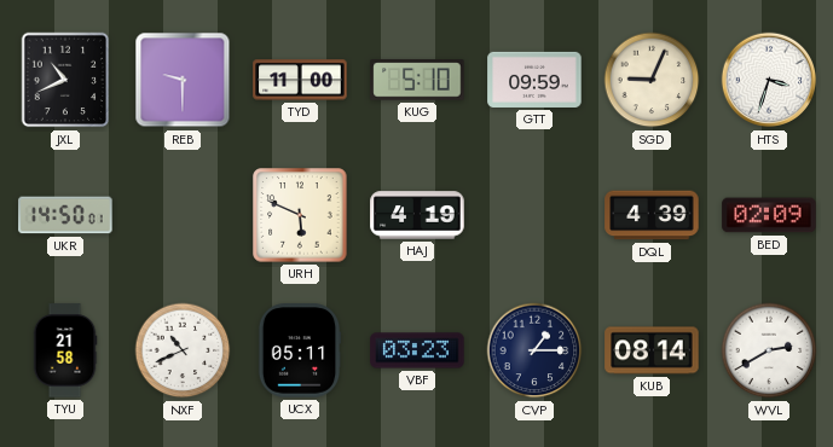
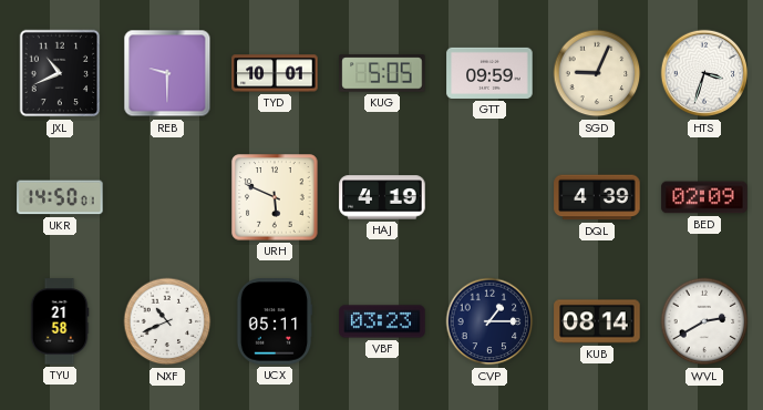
TYD: 11:00 -> 10:01
KUG: 5:10 -> 5:05
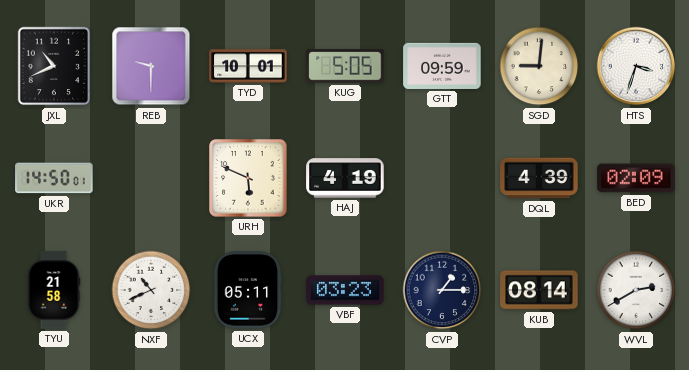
SGD: 9:04 -> 9:01
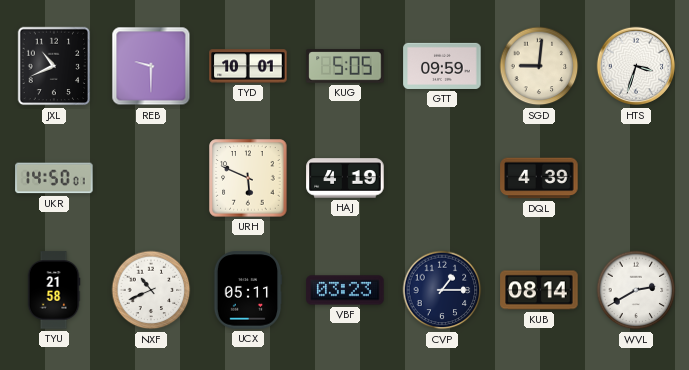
BED: 02:09 -> none
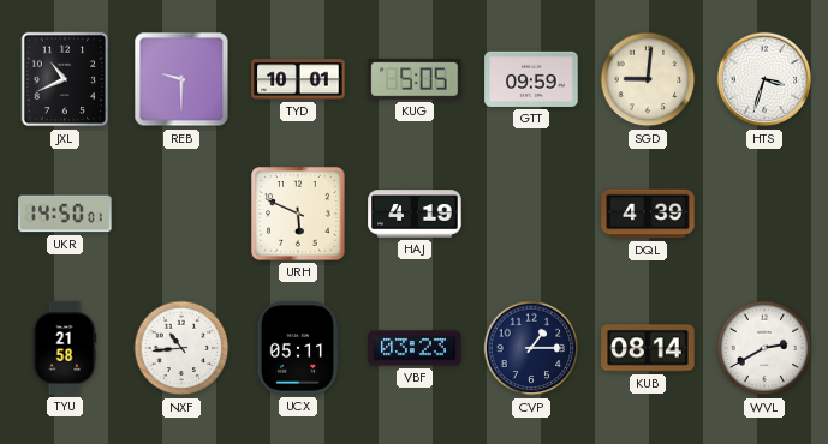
NXF: 10:41 -> 10:44
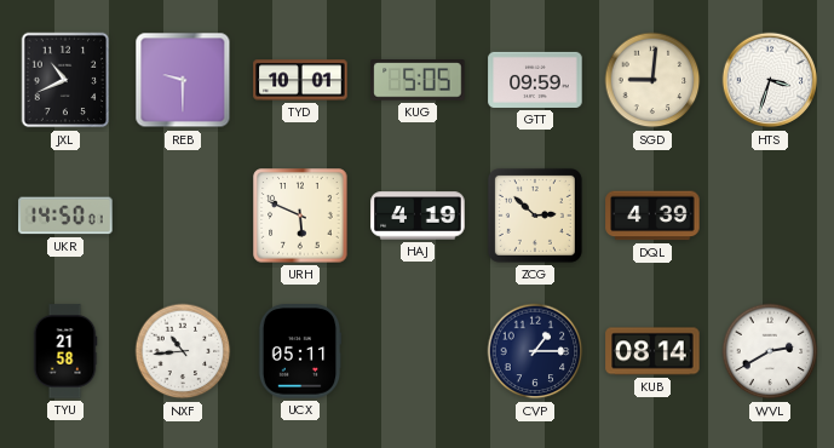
ZCG: none -> 2:52
VBF: 03:23 -> none
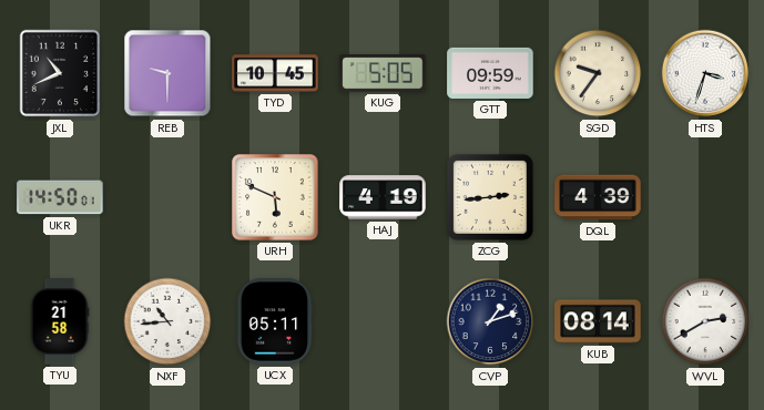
TYD: 10:01 -> 10:45
SGD: 9:01 -> 9:36
ZCG: 2:52 -> 2:44
CVP: 1:15 -> 1:12
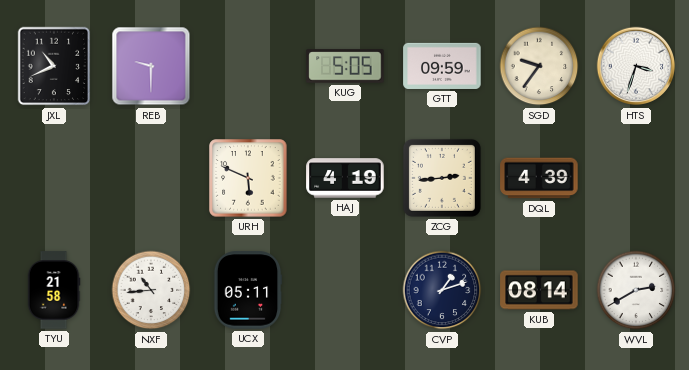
TYD: 10:45 -> none
UKR: 14:50 -> none
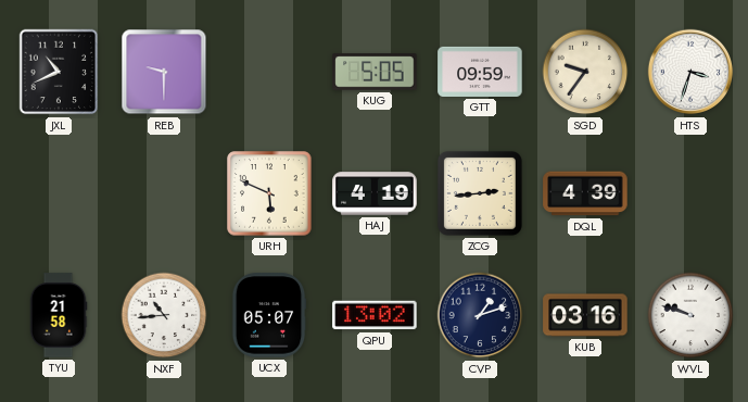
UCX: 05:11 -> 05:07
QPU: none -> 13:02
KUB: 08:14 -> 03:16
WVL: 2:40 -> 9:48
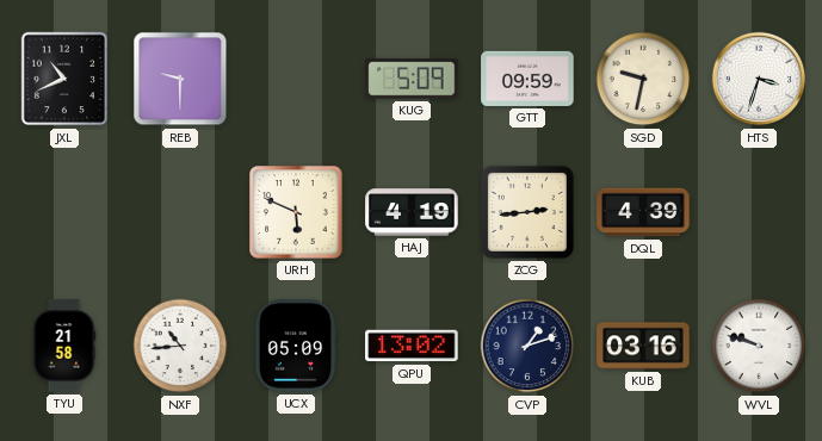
KUG: 5:05 -> 5:09
SGD: 9:36 -> 9:32
UCX: 05:07 -> 05:09
